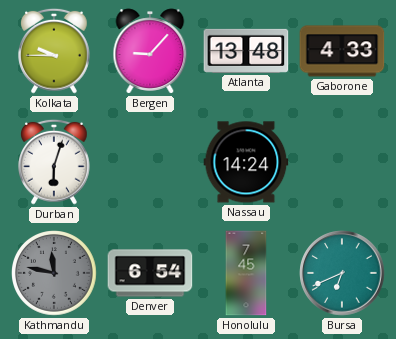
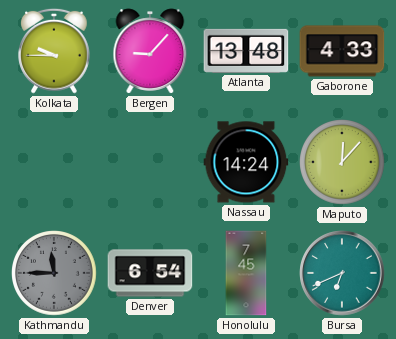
Durban: 6:03 -> none
Maputo: none -> 12:07
Kathmandu: 11:47 -> 11:45
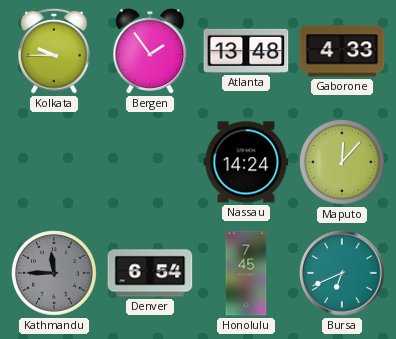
Bergen: 9:07 -> 1:54
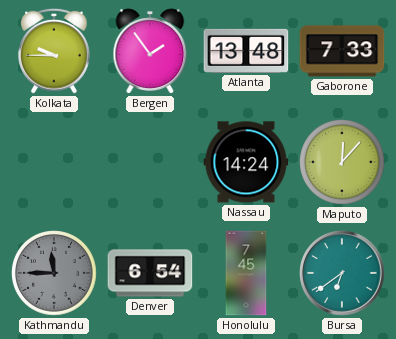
Gaborone: 4:33 -> 7:33
Bursa: 6:41 -> 6:39
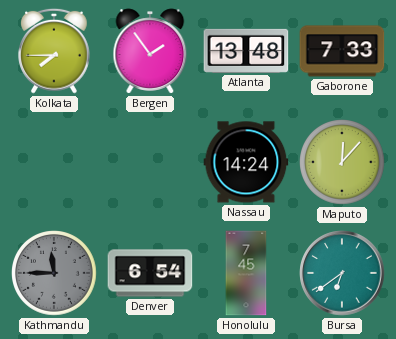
Kolkata: 9:45 -> 7:45
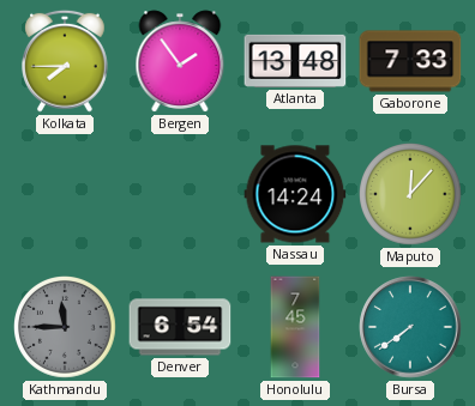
Bursa: 6:39 -> 7:39
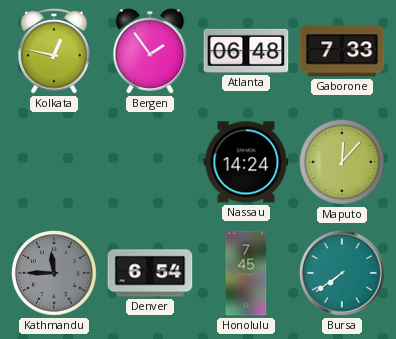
Kolkata: 7:45 -> 12:47
Atlanta: 13:48 -> 06:48
